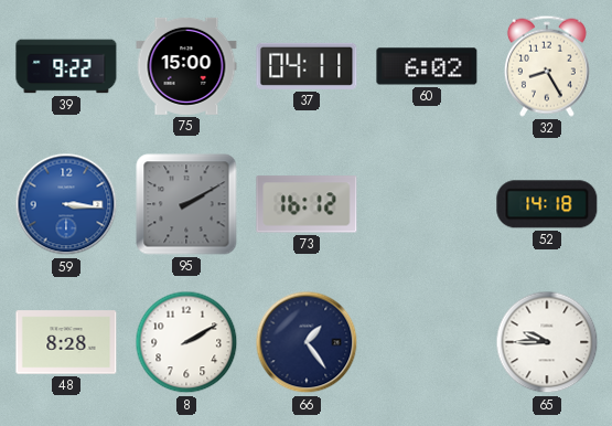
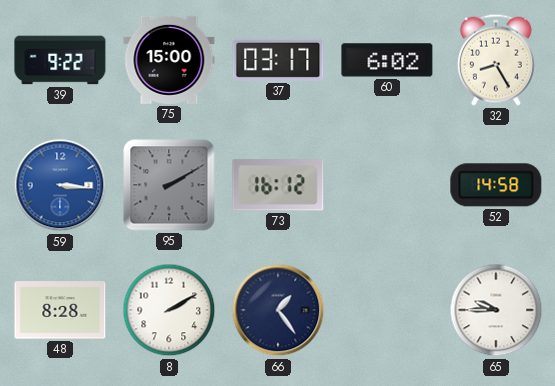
37: 04:11 -> 03:17
52: 14:18 -> 14:58
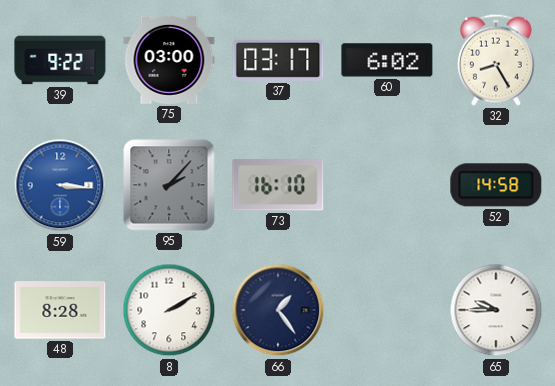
75: 15:00 -> 03:00
95: 2:10 -> 2:07
73: 16:12 -> 16:10
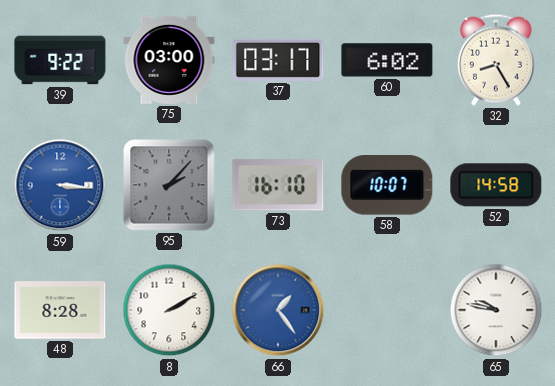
58: none -> 10:07
66 dial: navy -> blue
65: 9:45 -> 9:47
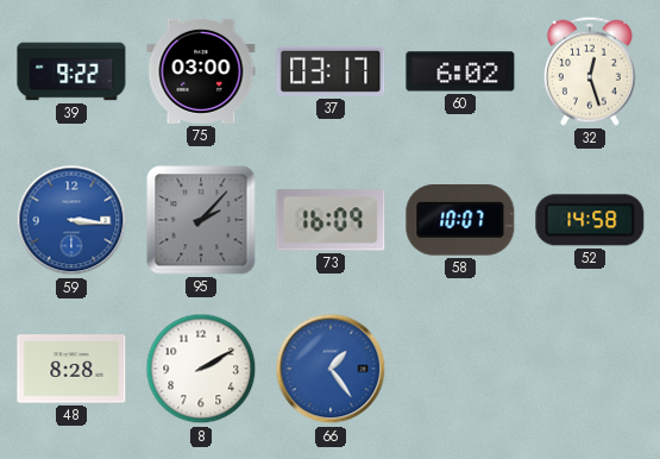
32: 8:25 -> 12:27
73: 16:10 -> 16:09
65: 9:47 -> none
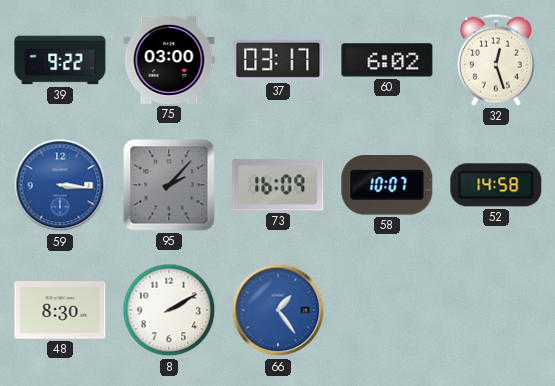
48: 8:28 -> 8:30
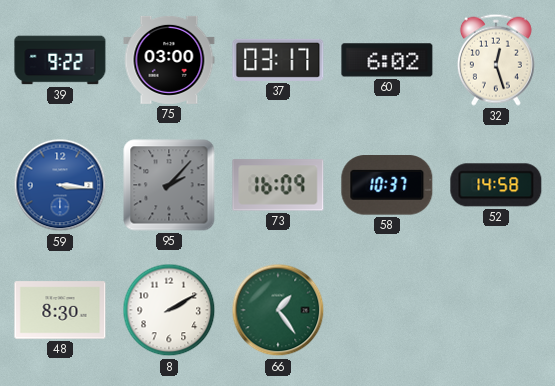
58: 10:07 -> 10:37
66 dial: blue -> green
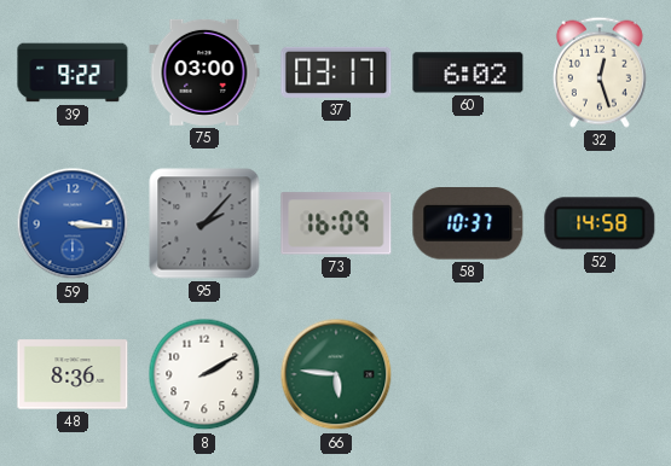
48: 8:30 -> 8:36
66: 1:24 -> 5:46
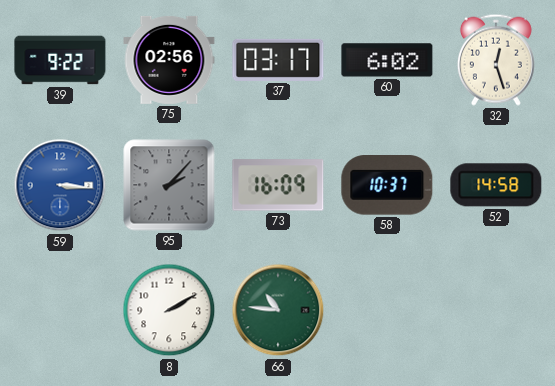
75: 03:00 -> 02:56
48: 8:36 -> none
66: 5:46 -> 10:46
